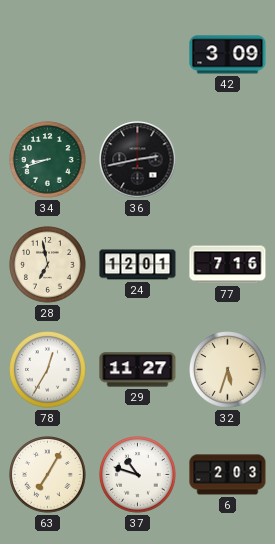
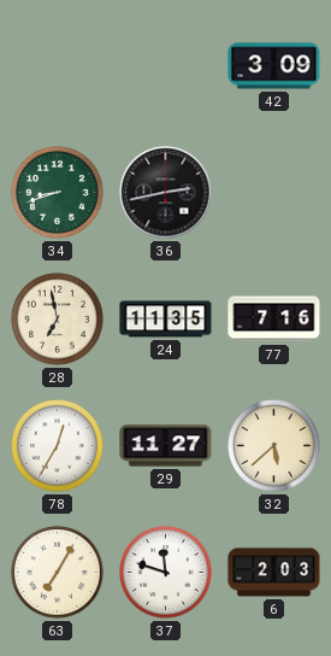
24: 12:01 -> 11:35
32: 5:33 -> 5:38
37: 10:48 -> 11:48
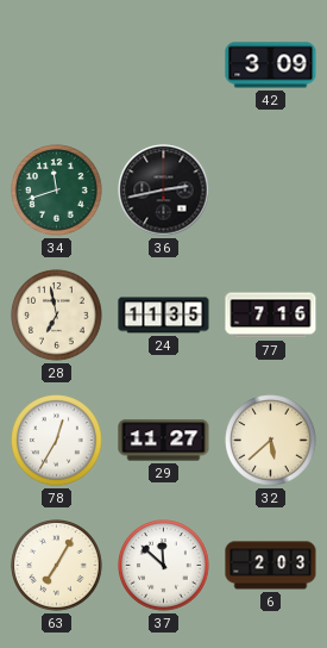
34: 8:42 -> 11:42
37: 11:48 -> 11:52
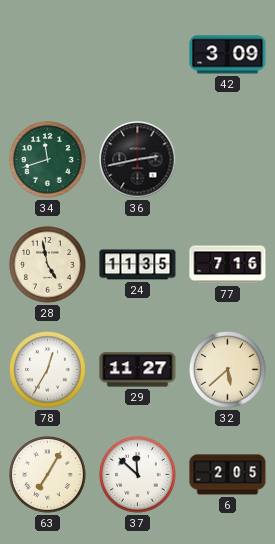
28: 6:58 -> 4:58
6: 2:03 -> 2:05
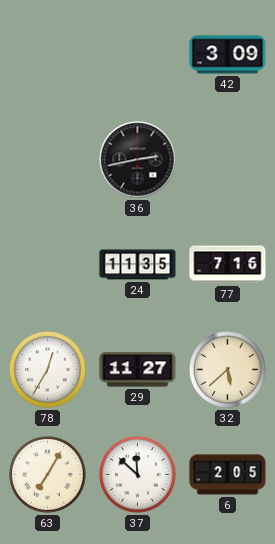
34: 11:42 -> none
28: 4:58 -> none
